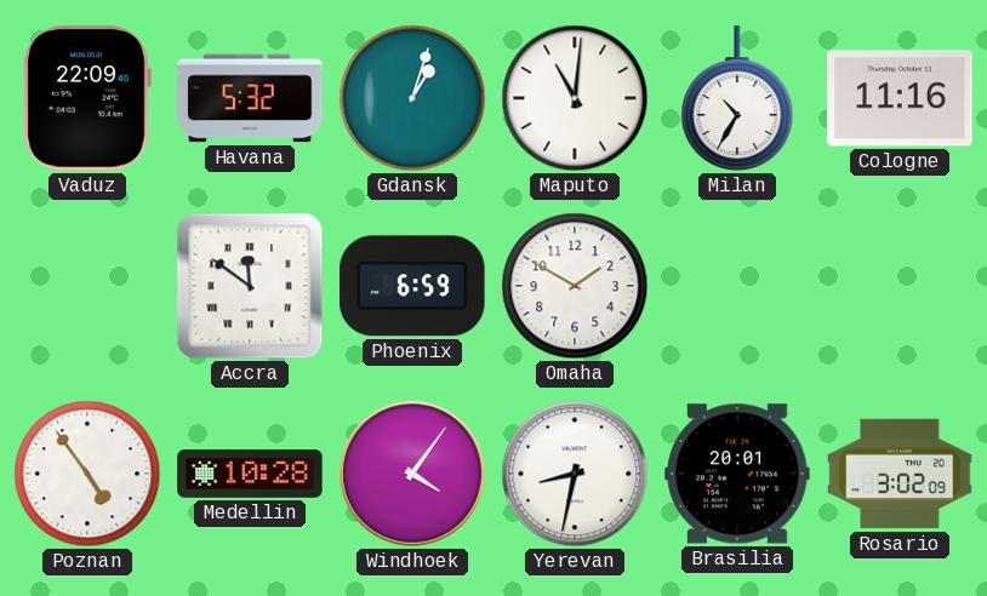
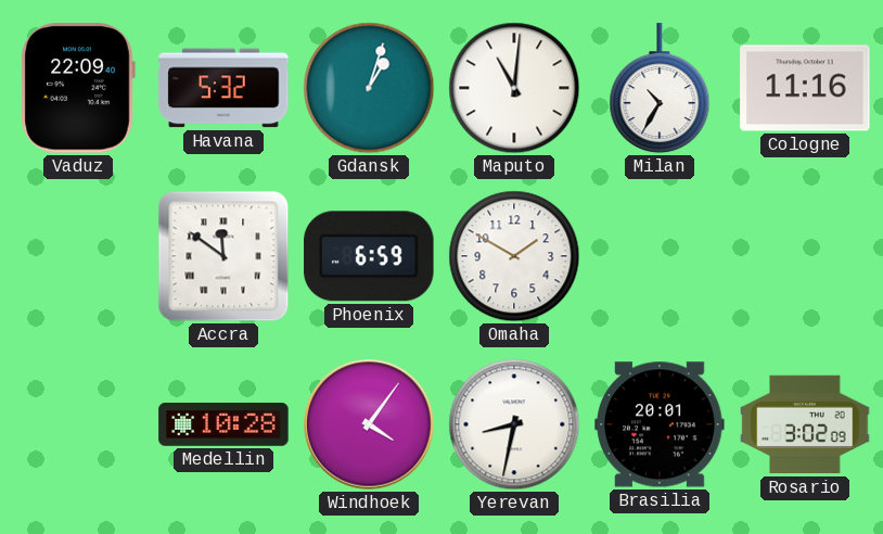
Poznan: 4:54 -> none
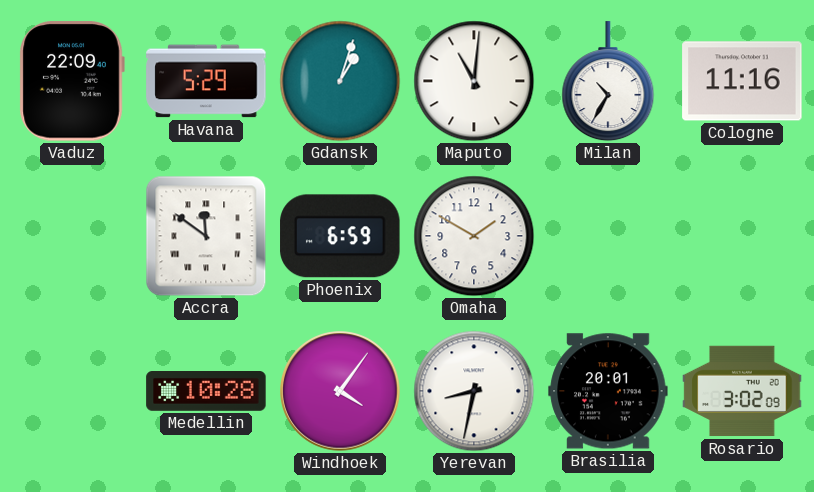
Havana: 5:32 -> 5:29
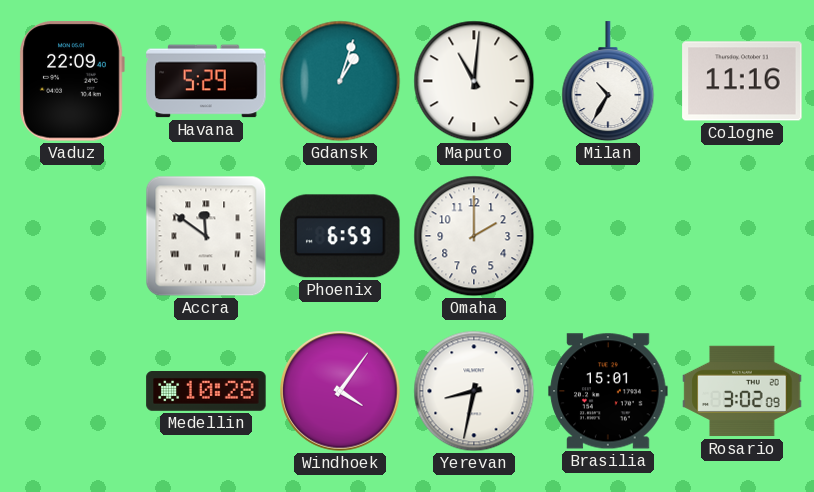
Omaha: 1:50 -> 2:00
Brasilia: 20:01 -> 15:01
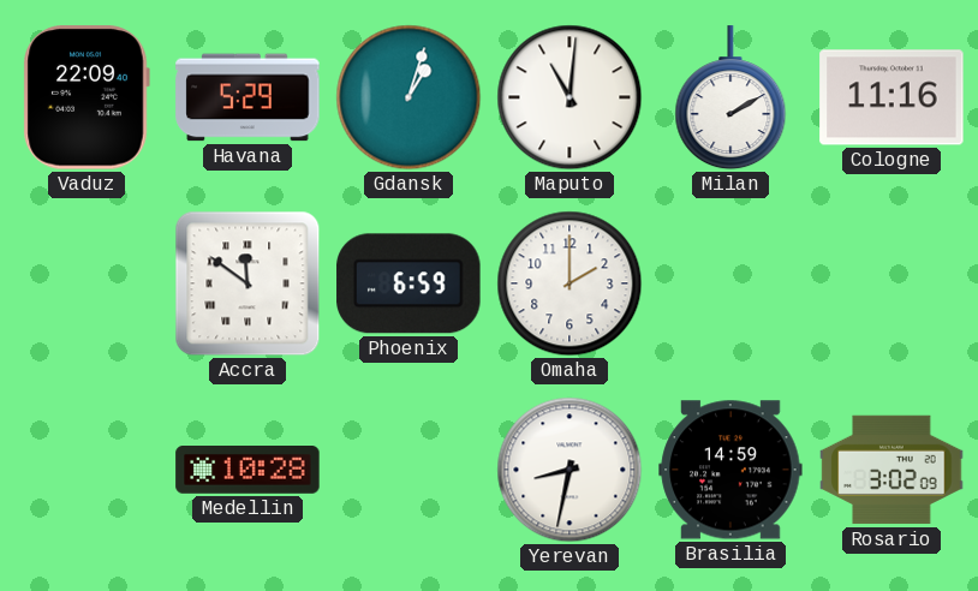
Milan: 10:35 -> 2:10
Windhoek: 4:06 -> none
Brasilia: 15:01 -> 14:59
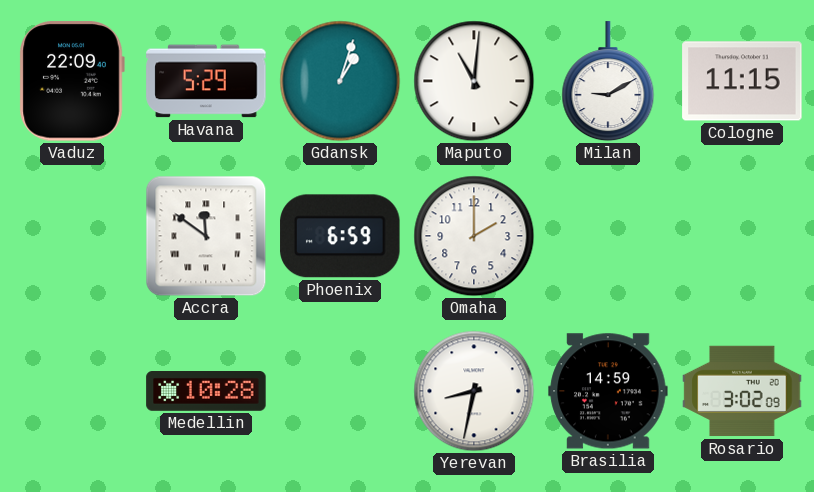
Milan: 2:10 -> 9:10
Cologne: 11:16 -> 11:15
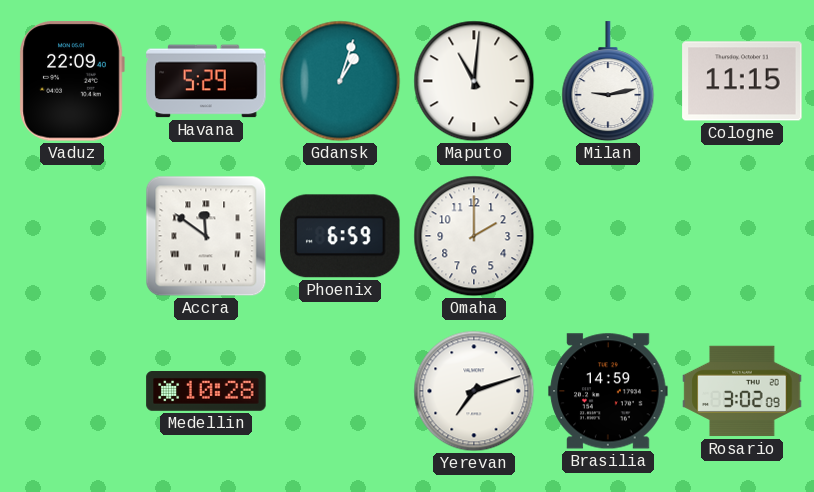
Milan: 9:10 -> 9:13
Yerevan: 8:32 -> 7:12
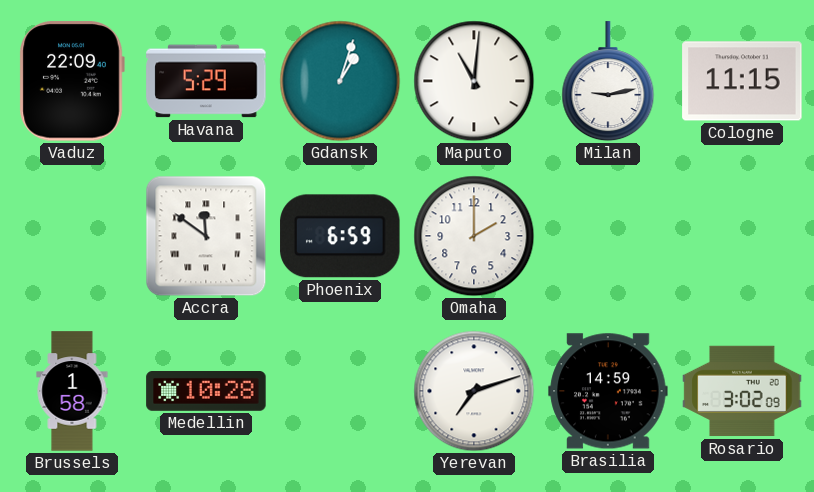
Brussels: none -> 1:58
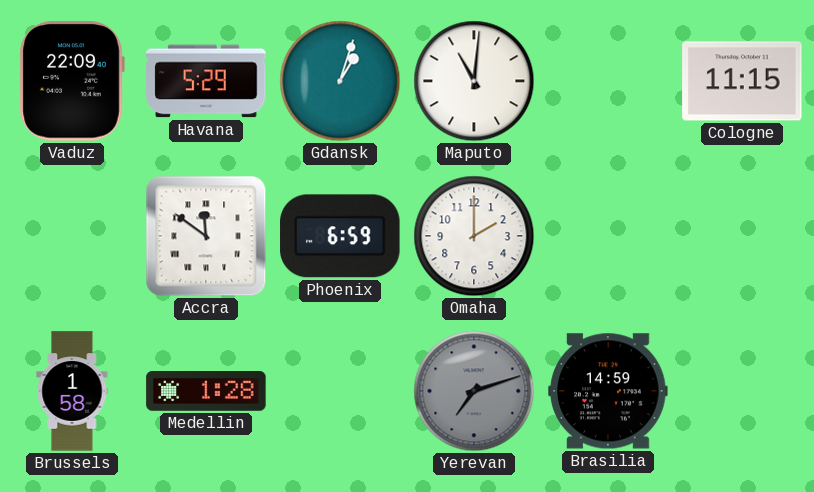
Milan: 9:13 -> none
Medellin: 10:28 -> 1:28
Yerevan dial: white -> grey
Rosario: 3:02 -> none
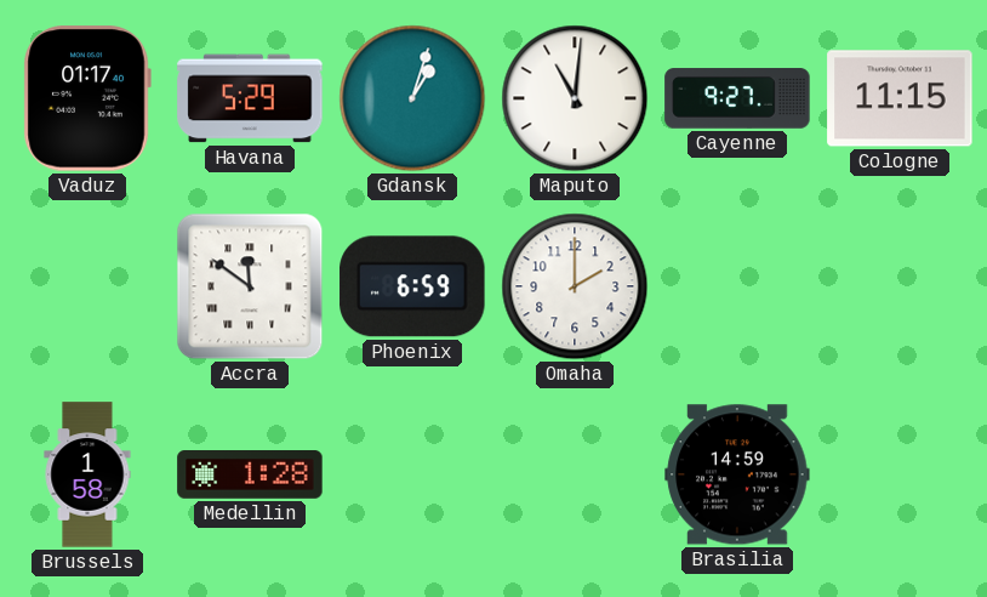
Vaduz: 22:09 -> 01:17
Cayenne: none -> 9:27
Yerevan: 7:12 -> none
